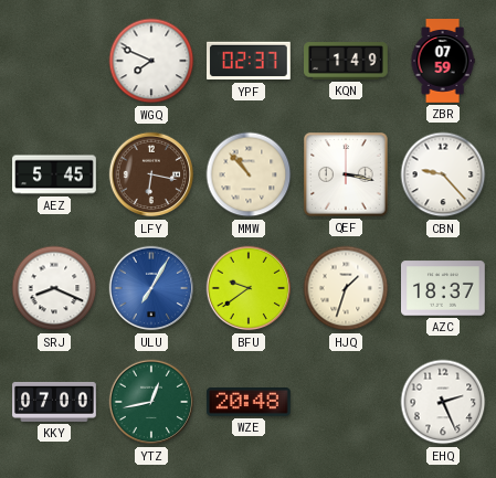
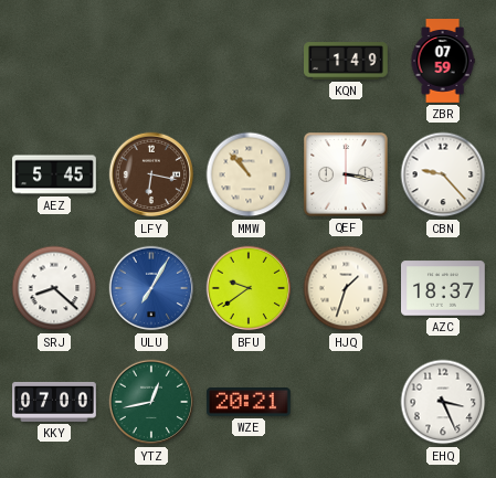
WGQ: 7:49 -> none
YPF: 02:37 -> none
SRJ: 8:19 -> 8:22
WZE: 20:48 -> 20:21
EHQ: 2:26 -> 3:26
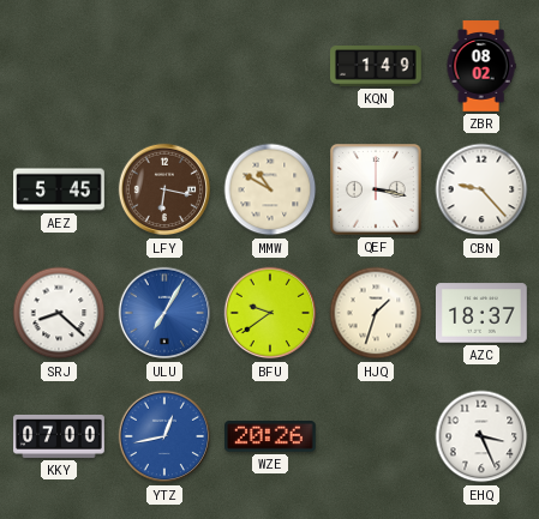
ZBR: 07:59 -> 08:02
MMW: 10:53 -> 10:50
YTZ dial: green -> blue
WZE: 20:21 -> 20:26
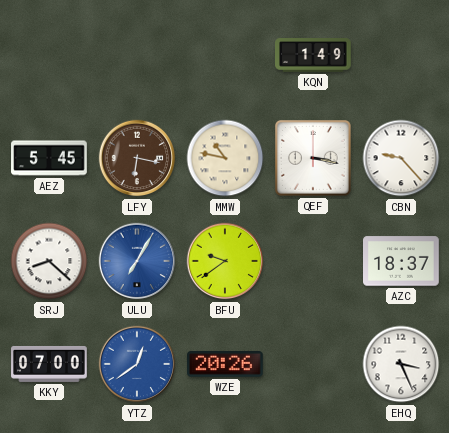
ZBR: 08:02 -> none
MMW: 10:50 -> 10:47
HJQ: 1:33 -> none
YTZ: 12:43 -> 12:39
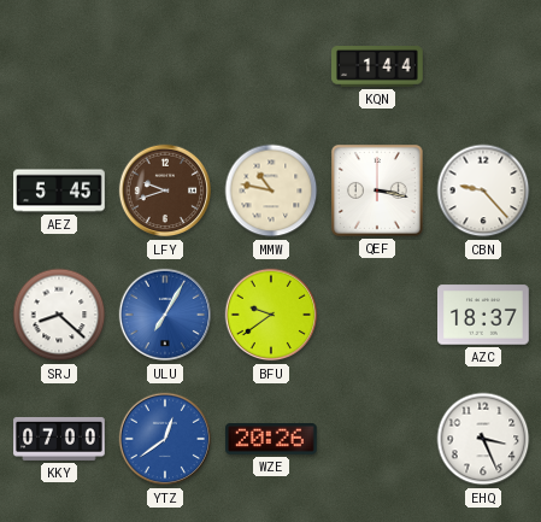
KQN: 1:49 -> 1:44
LFY: 6:17 -> 9:42
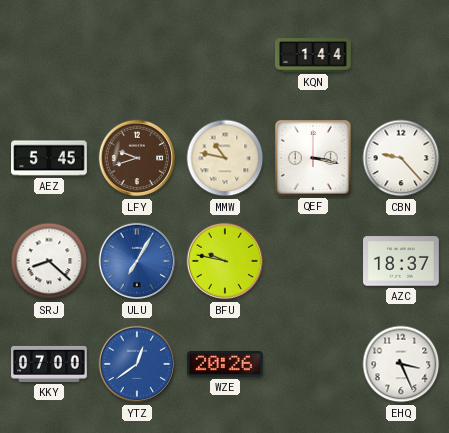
BFU: 9:39 -> 9:47
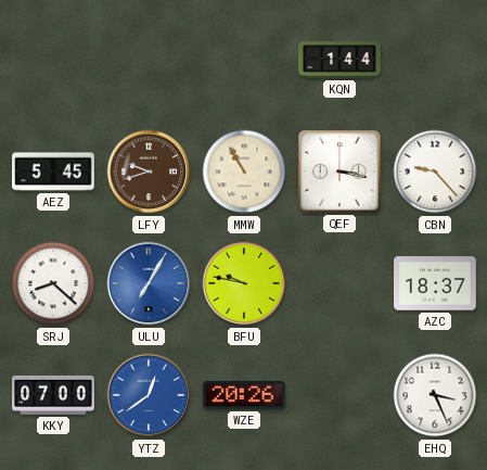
MMW: 10:47 -> 10:55
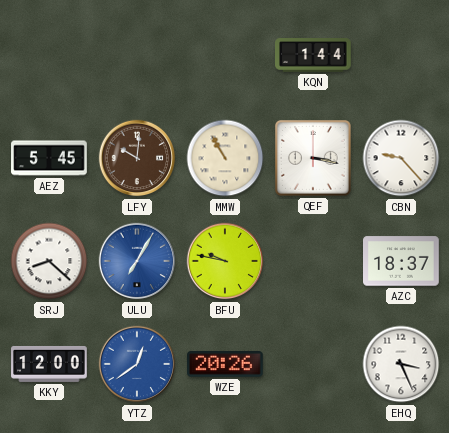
LFY: 9:42 -> 10:01
KKY: 07:00 -> 12:00
